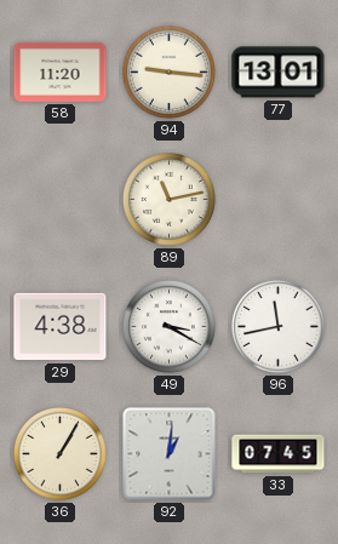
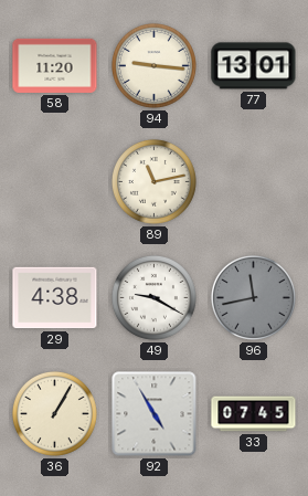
49: 3:20 -> 9:20
96 dial: white -> grey
92: 1:01 -> 4:55
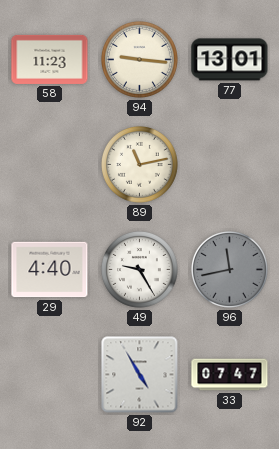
58: 11:20 -> 11:23
29: 4:38 -> 4:40
49: 9:20 -> 9:25
36: 1:05 -> none
33: 07:45 -> 07:47
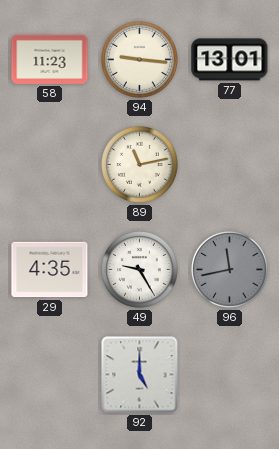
29: 4:40 -> 4:35
92: 4:55 -> 5:00
33: 07:47 -> none
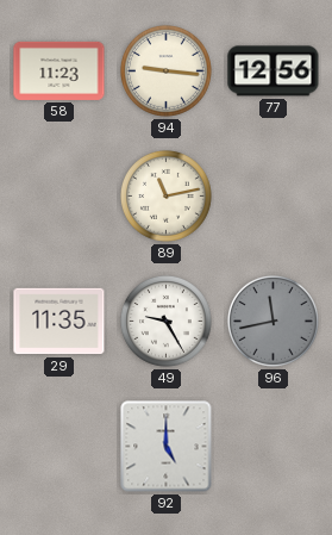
77: 13:01 -> 12:56
29: 4:35 -> 11:35
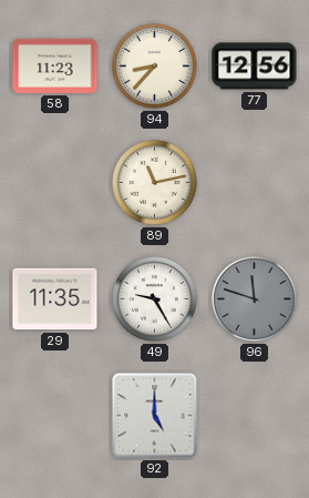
94: 9:16 -> 8:37
96: 11:43 -> 11:48
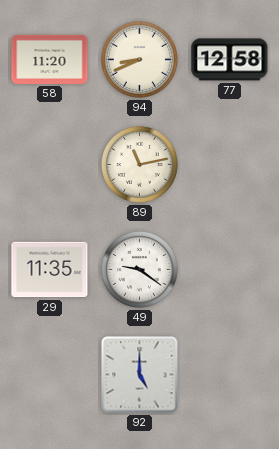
58: 11:23 -> 11:20
94: 8:37 -> 8:41
77: 12:56 -> 12:58
49: 9:25 -> 9:21
96: 11:48 -> none
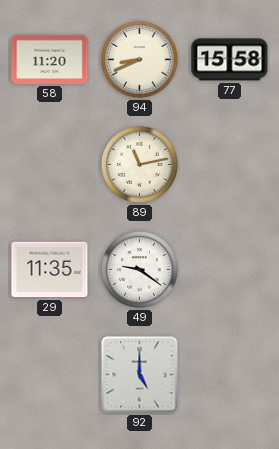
77: 12:58 -> 15:58
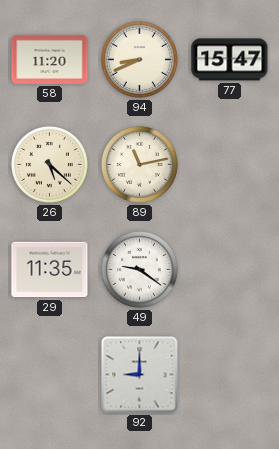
77: 15:58 -> 15:47
26: none -> 5:22
92: 5:00 -> 9:00
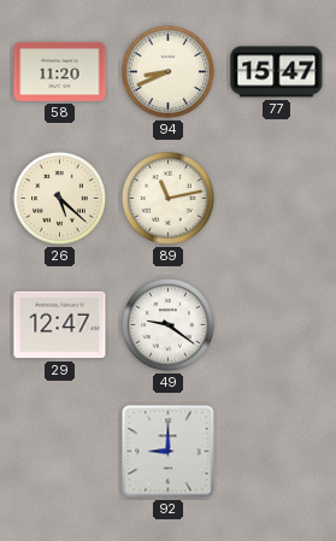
29: 11:35 -> 12:47
